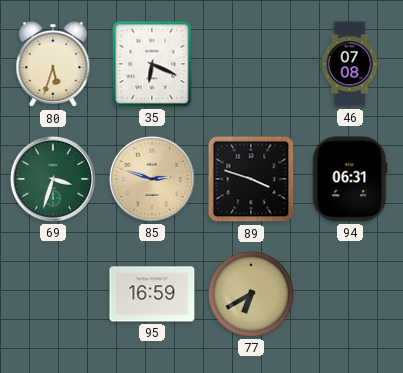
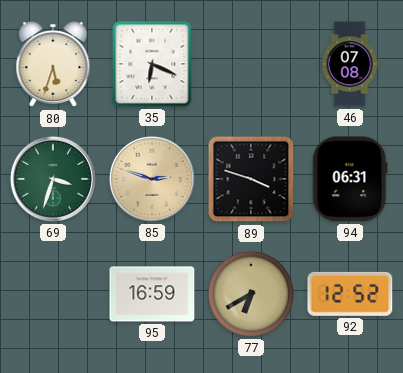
92: none -> 12:52
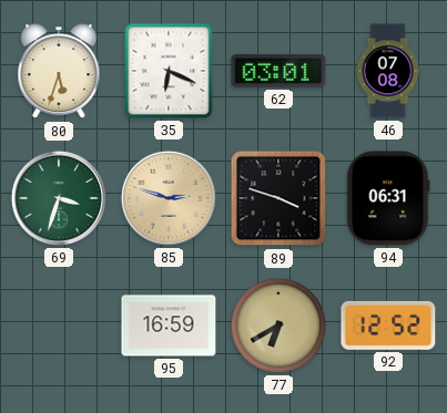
62: none -> 03:01
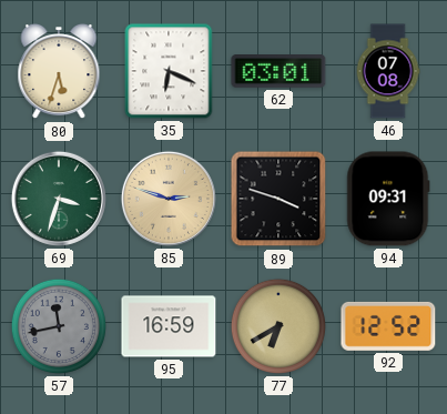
94: 06:31 -> 09:31
57: none -> 11:43
